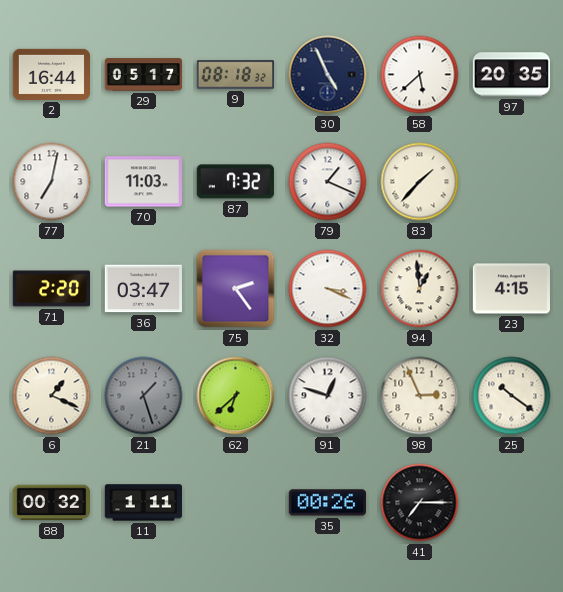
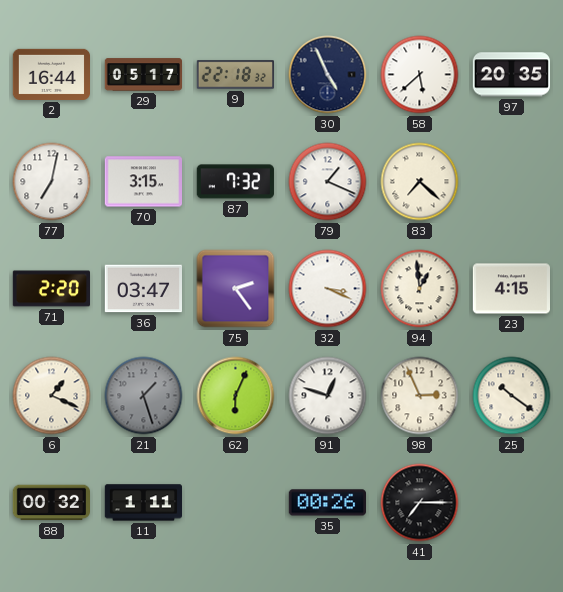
9: 08:18 -> 22:18
70: 11:03 -> 3:15
83: 1:37 -> 7:22
62: 6:38 -> 6:04
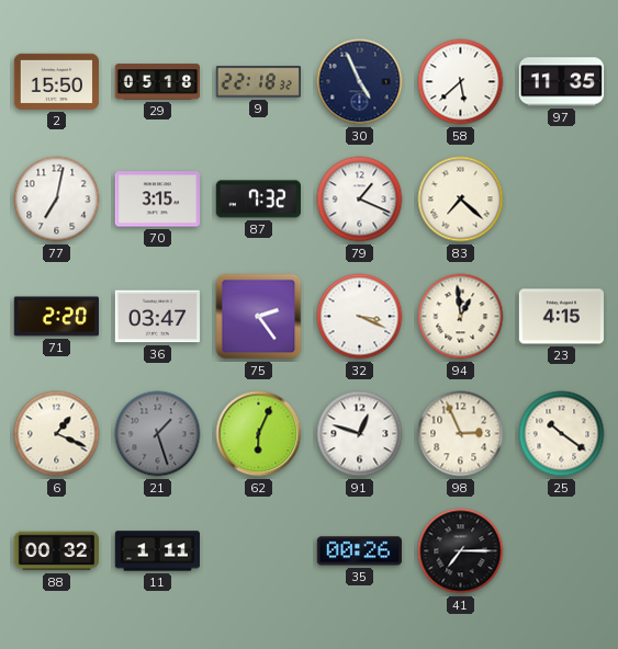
2: 16:44 -> 15:50
29: 05:17 -> 05:18
97: 20:35 -> 11:35
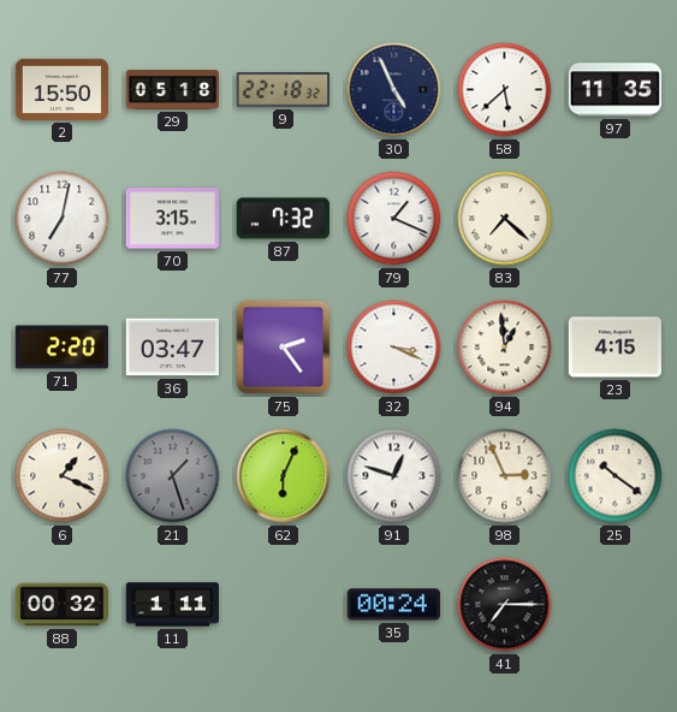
35: 00:26 -> 00:24
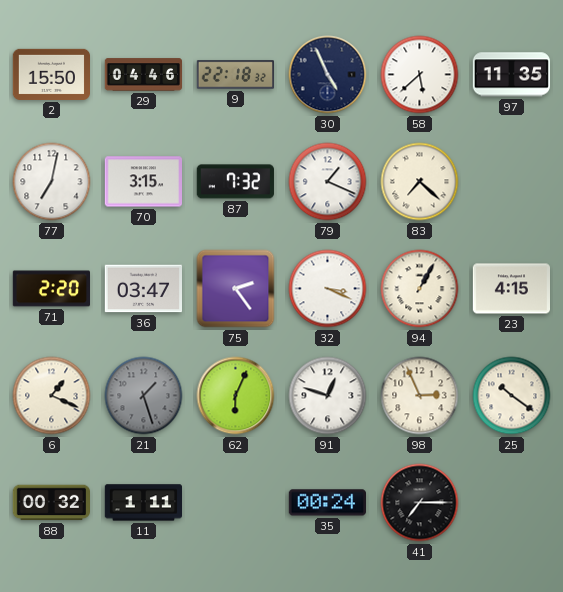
29: 05:18 -> 04:46
94: 12:59 -> 1:05
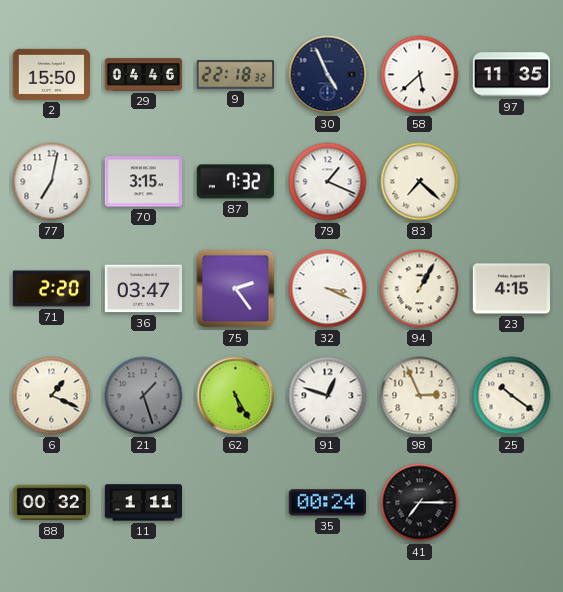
62: 6:04 -> 5:25
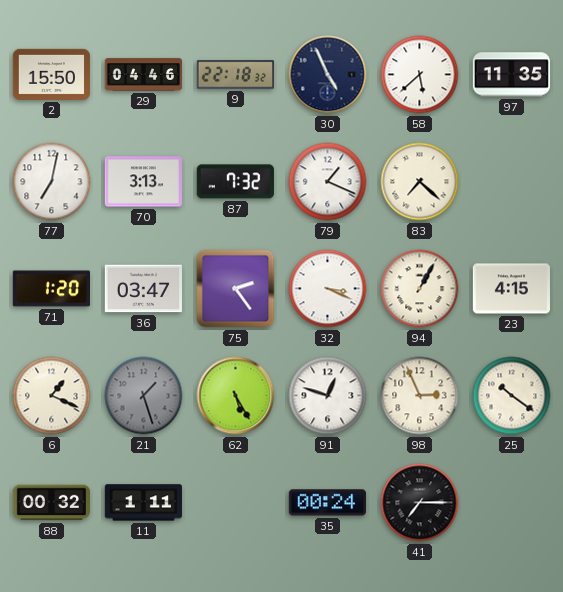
70: 3:15 -> 3:13
71: 2:20 -> 1:20
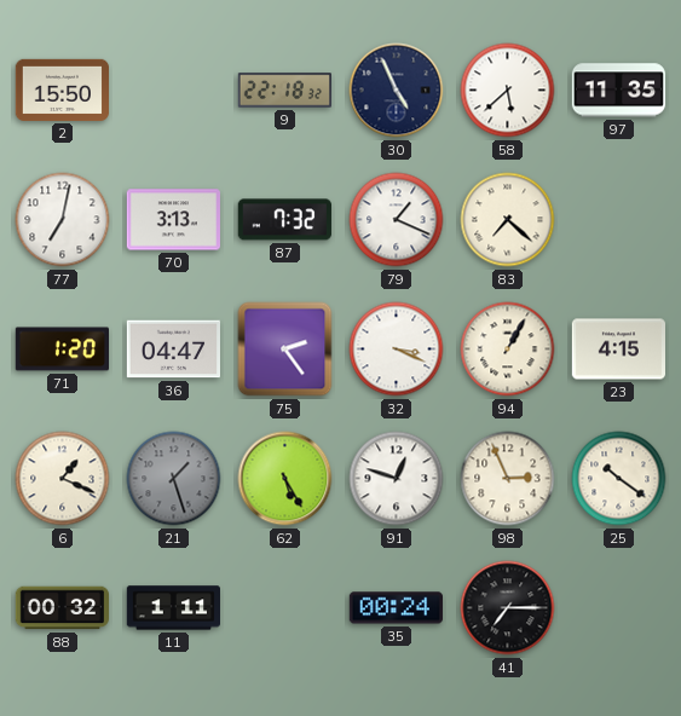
29: 04:46 -> none
36: 03:47 -> 04:47
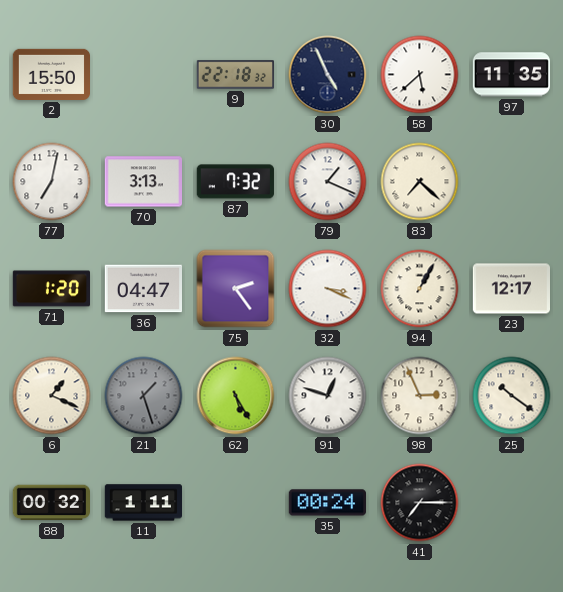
23: 4:15 -> 12:17
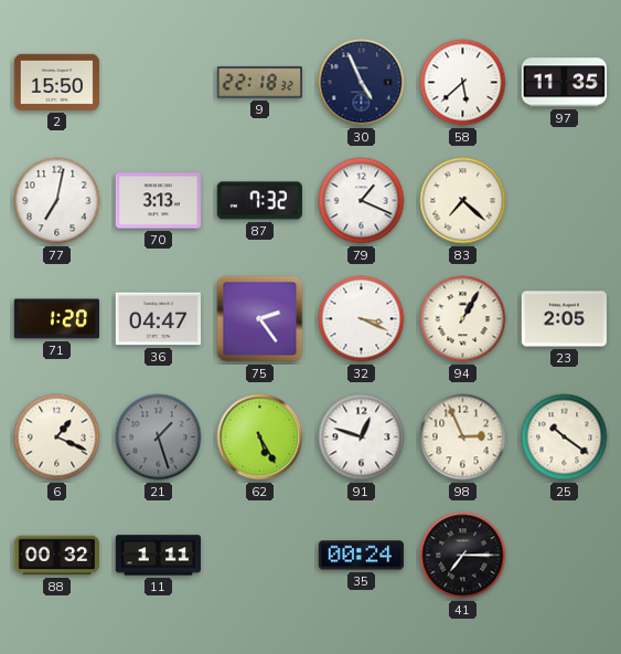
23: 12:17 -> 2:05
